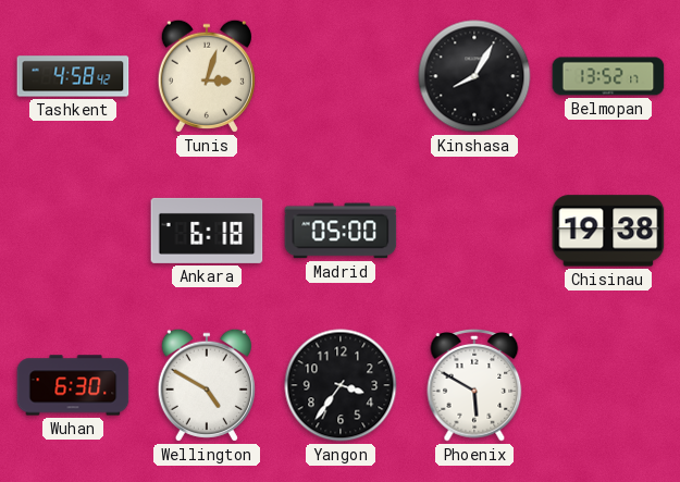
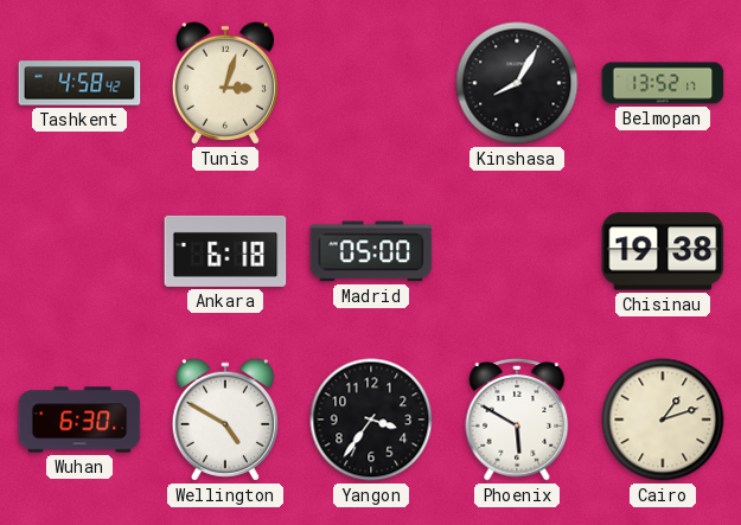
Cairo: none -> 1:12
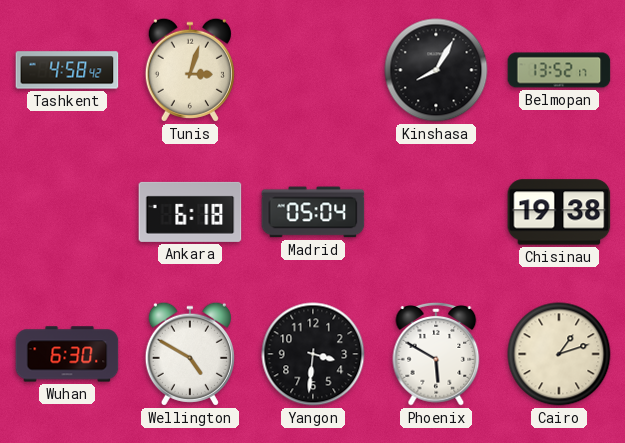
Madrid: 05:00 -> 05:04
Yangon: 3:36 -> 3:31
